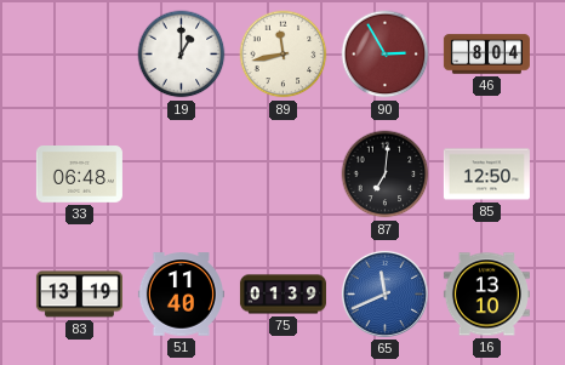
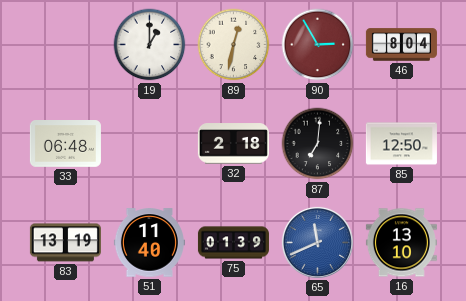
89: 11:43 -> 12:32
32: none -> 2:18
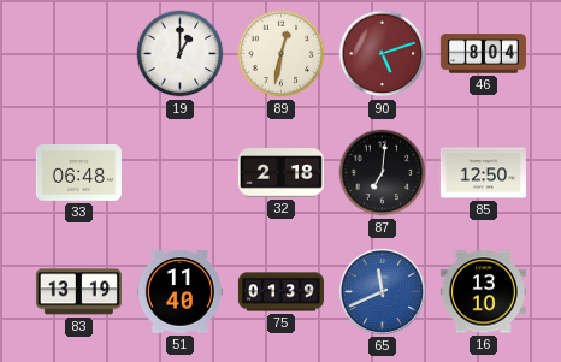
90: 2:55 -> 5:12
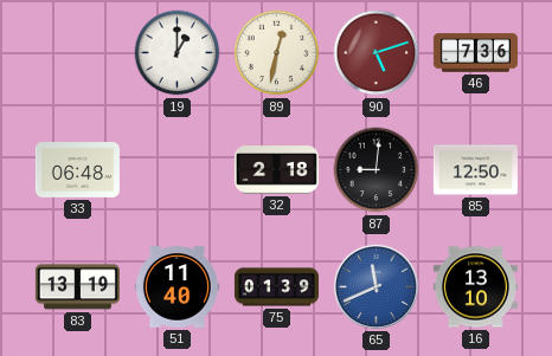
46: 8:04 -> 7:36
87: 7:01 -> 9:01
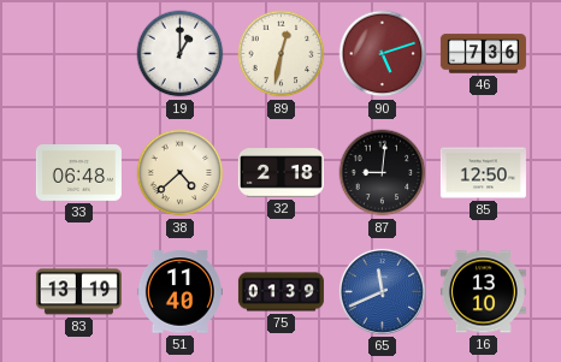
38: none -> 4:38
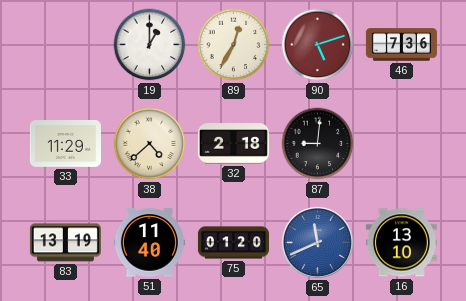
89: 12:32 -> 12:35
33: 06:48 -> 11:29
85: 12:50 -> none
75: 01:39 -> 01:20
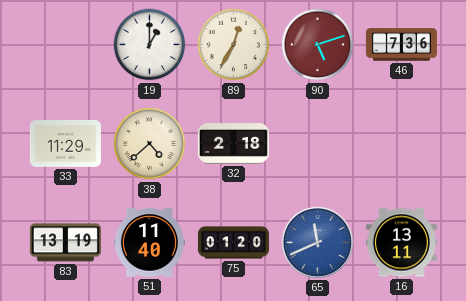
87: 9:01 -> none
16: 13:10 -> 13:11
